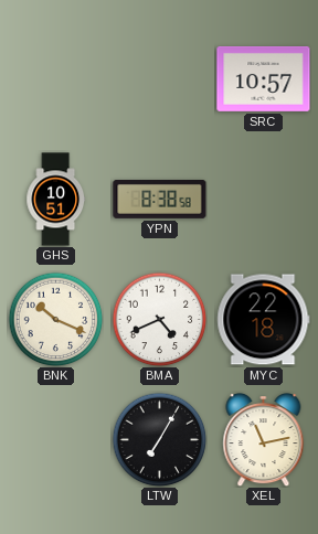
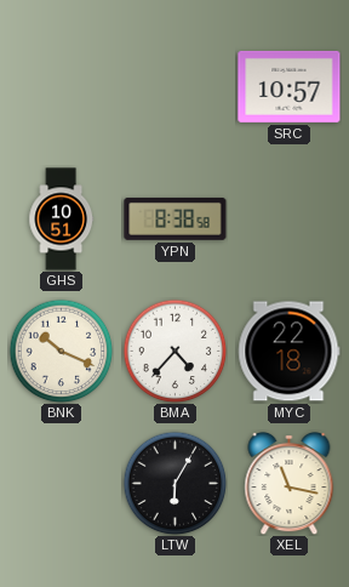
BMA: 4:41 -> 4:37
LTW: 7:05 -> 6:05
XEL: 11:13 -> 11:17
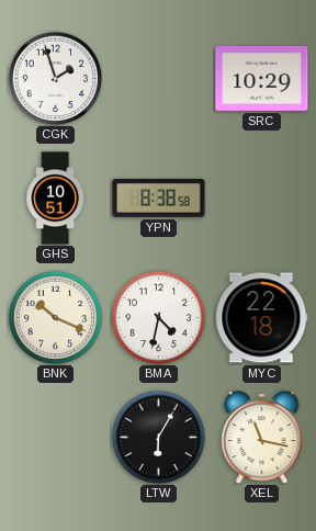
CGK: none -> 1:57
SRC: 10:57 -> 10:29
BMA: 4:37 -> 4:32
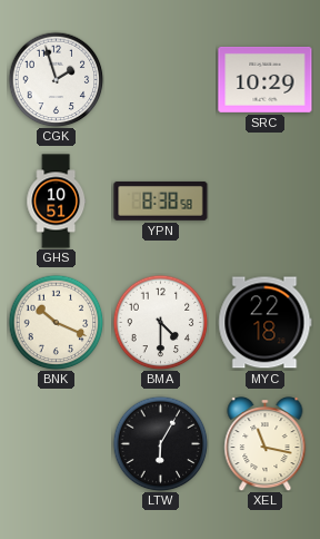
BMA: 4:32 -> 4:30
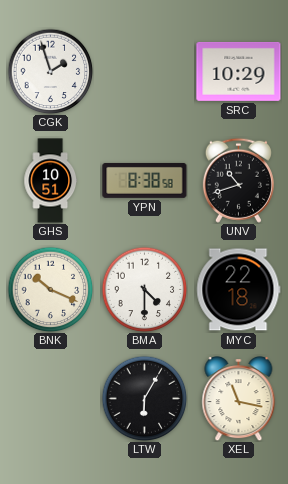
UNV: none -> 10:42
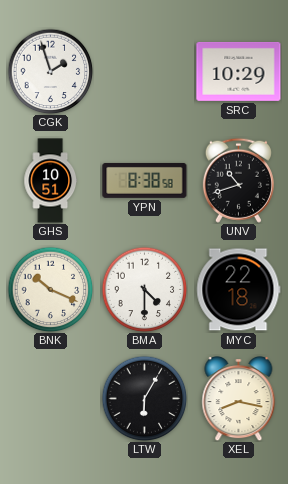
XEL: 11:17 -> 8:17
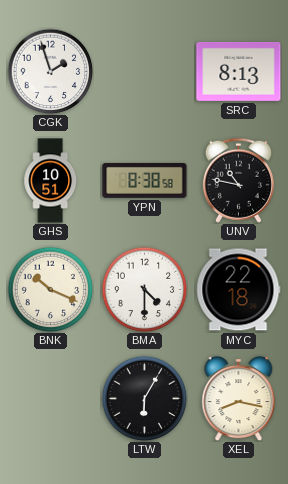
SRC: 10:29 -> 8:13
UNV: 10:42 -> 10:47
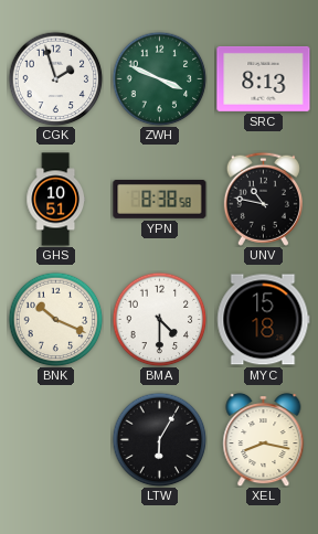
ZWH: none -> 3:49
MYC: 22:18 -> 15:18
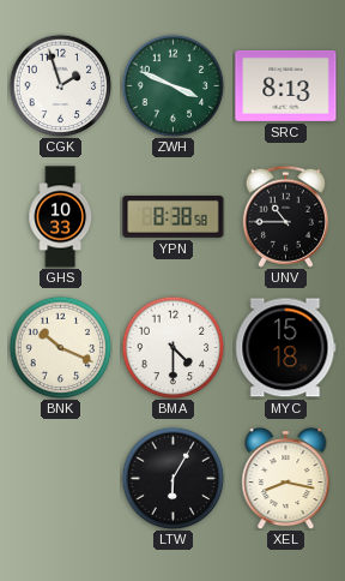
GHS: 10:51 -> 10:33
UNV: 10:47 -> 10:45
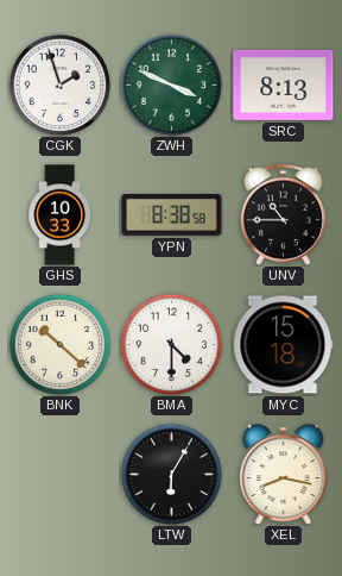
BNK: 10:19 -> 10:22
